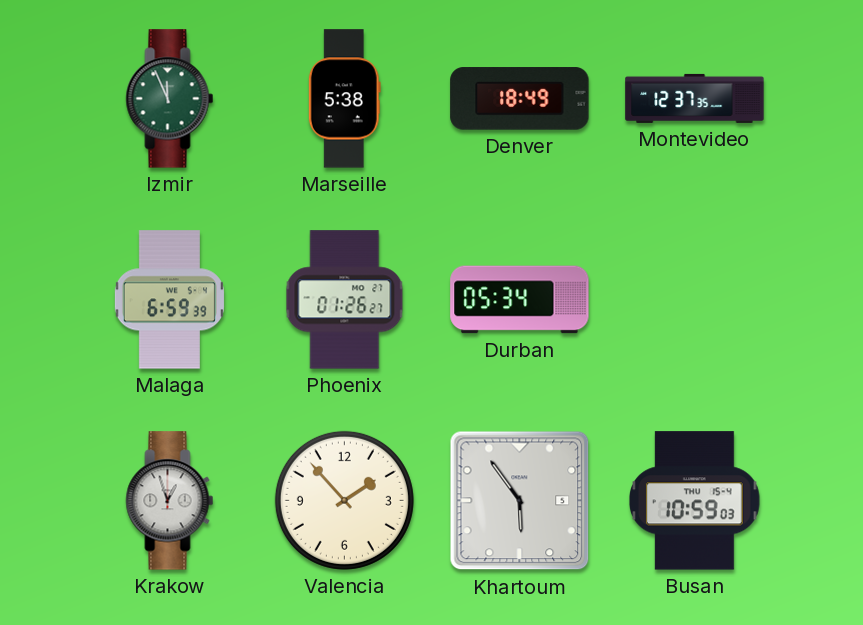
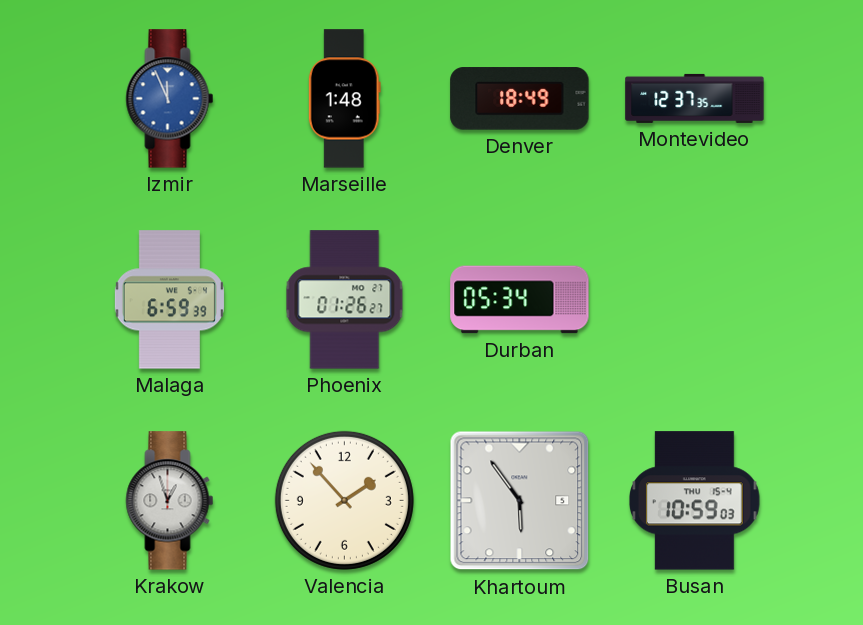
Izmir dial: green -> blue
Marseille: 5:38 -> 1:48
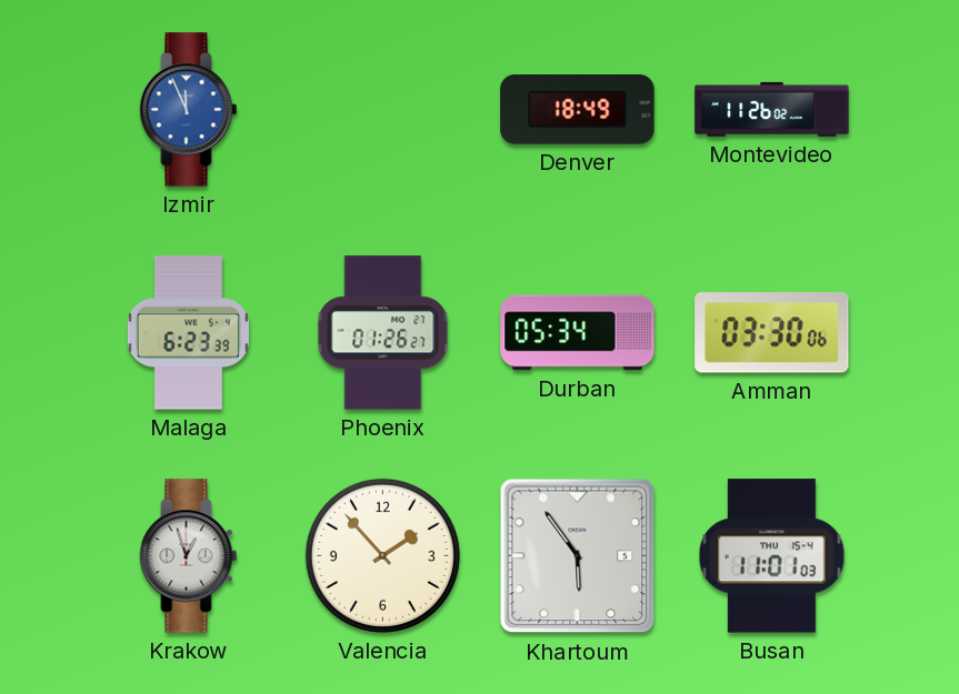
Marseille: 1:48 -> none
Montevideo: 12:37 -> 11:26
Malaga: 6:59 -> 6:23
Amman: none -> 03:30
Busan: 10:59 -> 11:01
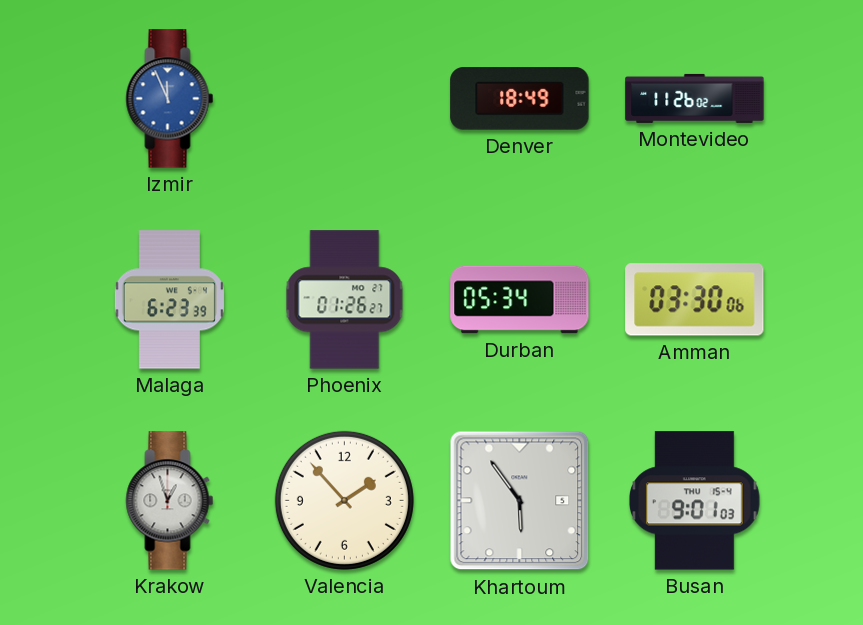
Busan: 11:01 -> 9:01
